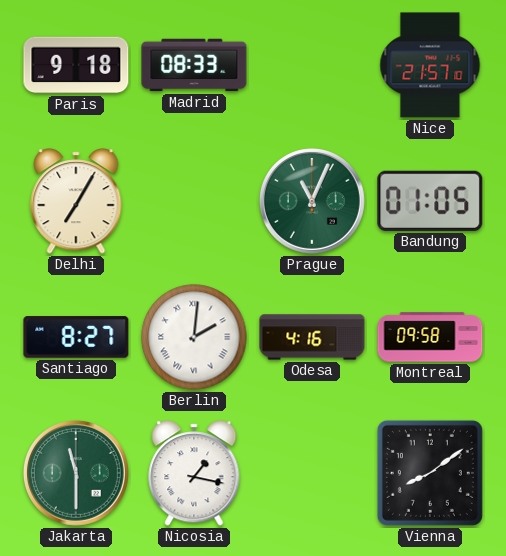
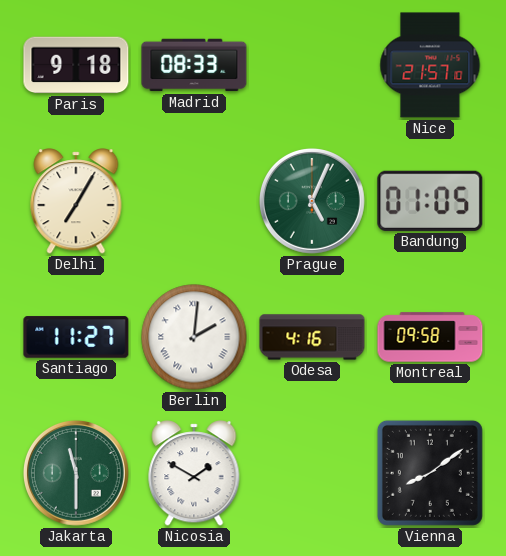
Prague: 11:04 -> 5:04
Santiago: 8:27 -> 11:27
Nicosia: 1:17 -> 1:50
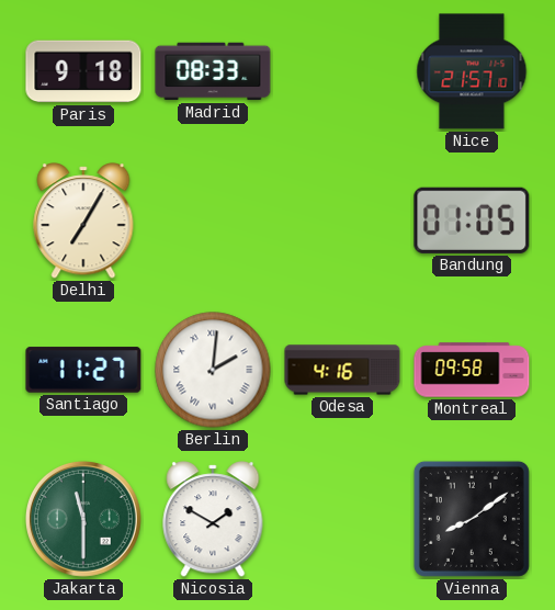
Prague: 5:04 -> none
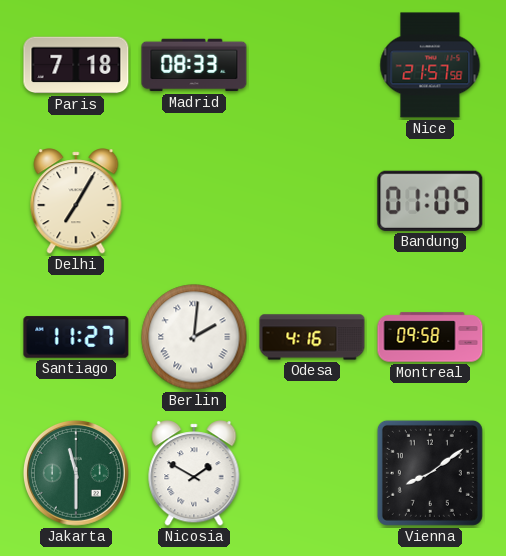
Paris: 9:18 -> 7:18
Nice: 21:57:10 -> 21:57:58
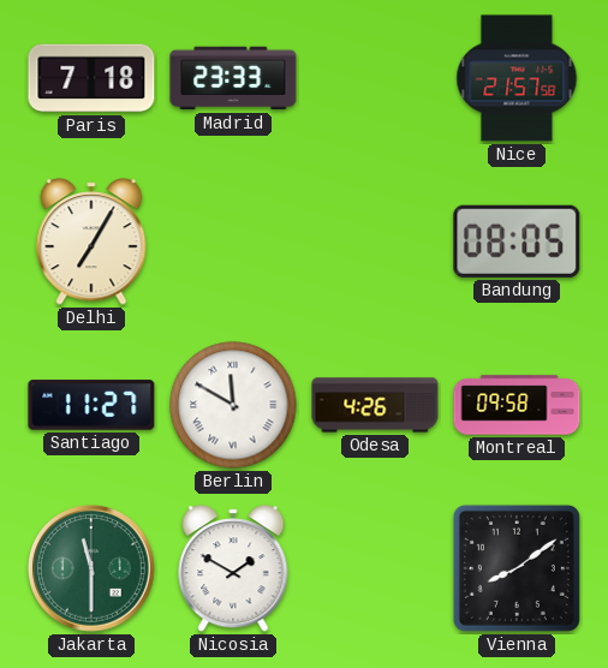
Madrid: 08:33 -> 23:33
Bandung: 01:05 -> 08:05
Berlin: 2:01 -> 11:50
Odesa: 4:16 -> 4:26
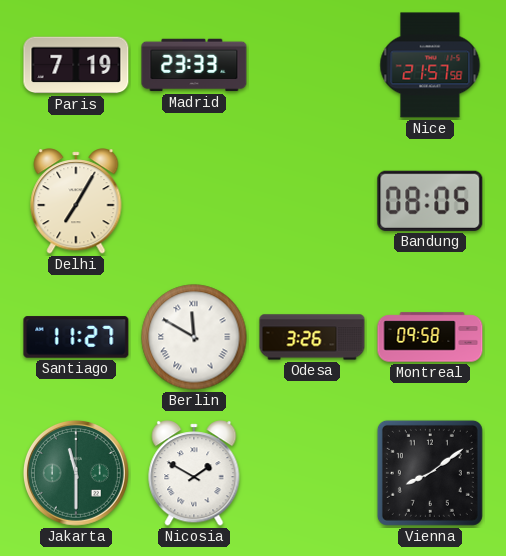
Paris: 7:18 -> 7:19
Odesa: 4:26 -> 3:26
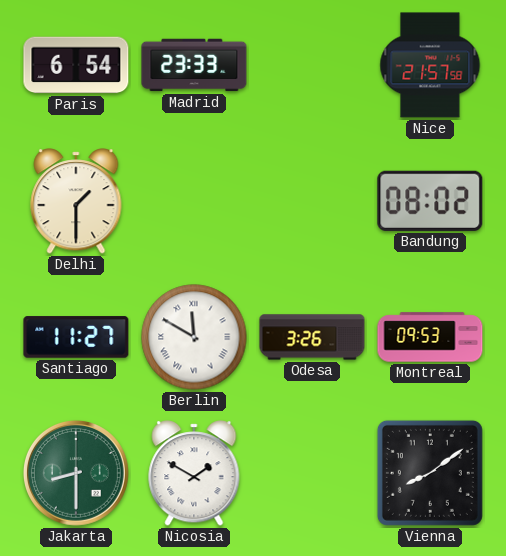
Paris: 7:19 -> 6:54
Delhi: 7:05 -> 1:30
Bandung: 08:05 -> 08:02
Montreal: 09:58 -> 09:53
Jakarta: 11:30 -> 8:30
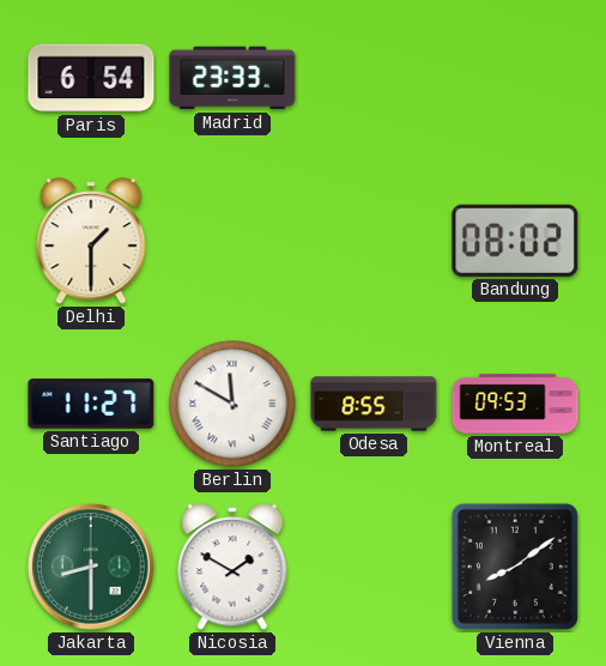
Nice: 21:57 -> none
Odesa: 3:26 -> 8:55
